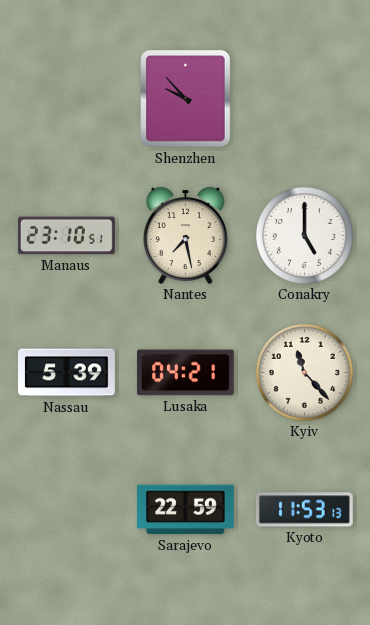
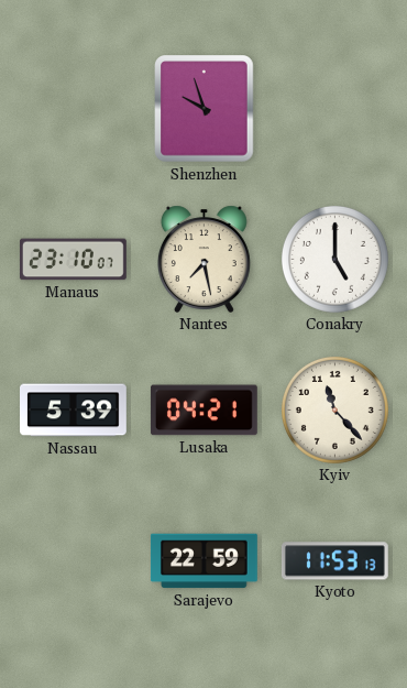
Shenzhen: 9:53 -> 9:57
Manaus: 23:10:51 -> 23:10:07
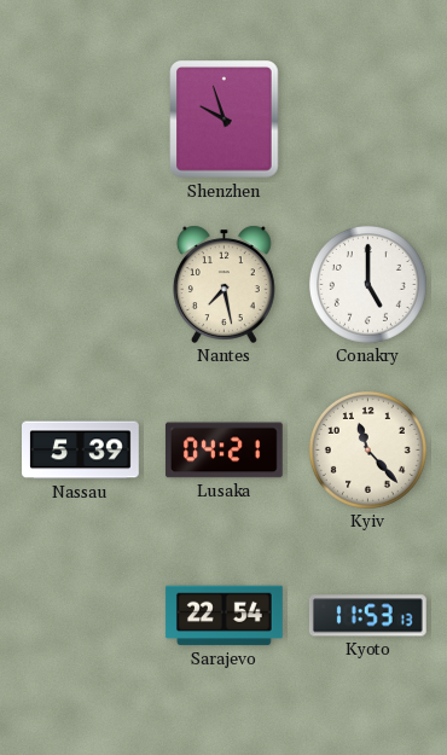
Manaus: 23:10 -> none
Sarajevo: 22:59 -> 22:54
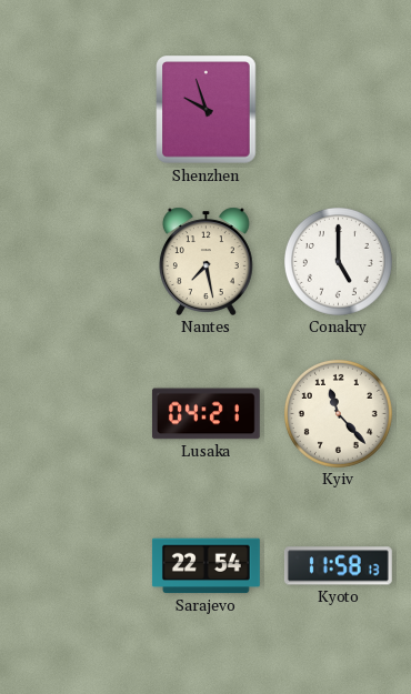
Nassau: 5:39 -> none
Kyoto: 11:53 -> 11:58
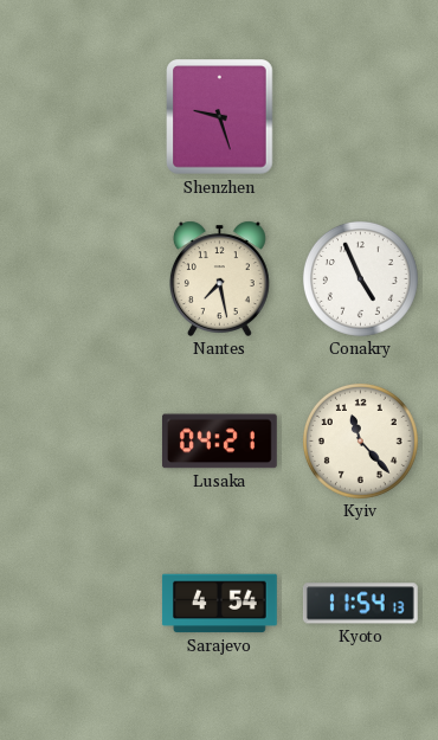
Shenzhen: 9:57 -> 9:27
Conakry: 5:00 -> 4:56
Sarajevo: 22:54 -> 4:54
Kyoto: 11:58 -> 11:54
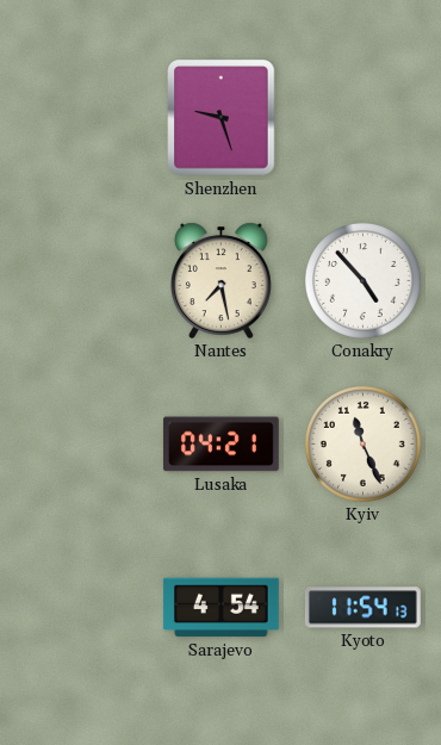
Conakry: 4:56 -> 4:53
Kyiv: 11:23 -> 11:26
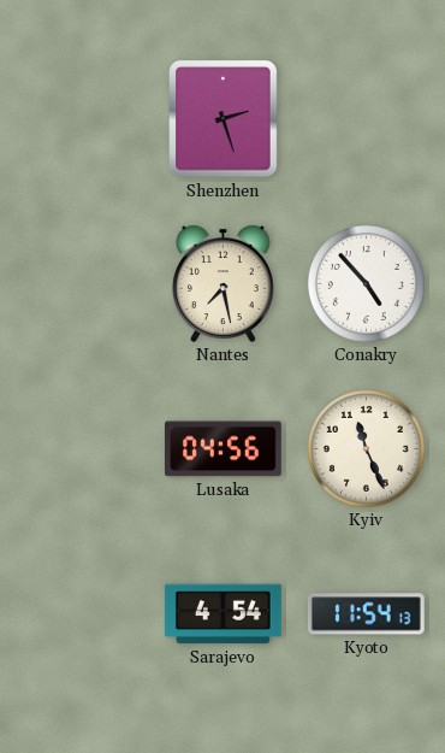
Shenzhen: 9:27 -> 2:27
Lusaka: 04:21 -> 04:56
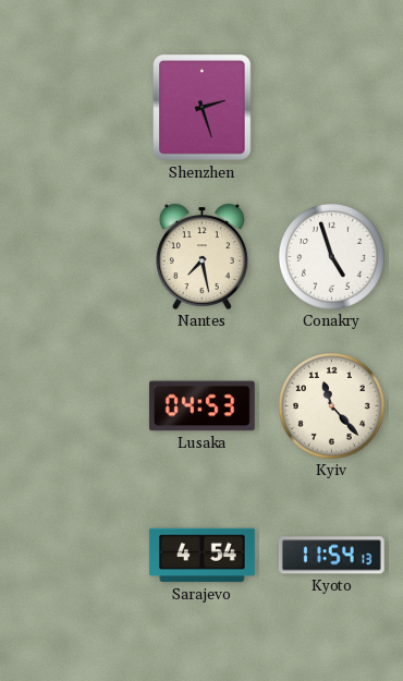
Conakry: 4:53 -> 4:57
Lusaka: 04:56 -> 04:53
Kyiv: 11:26 -> 11:23
